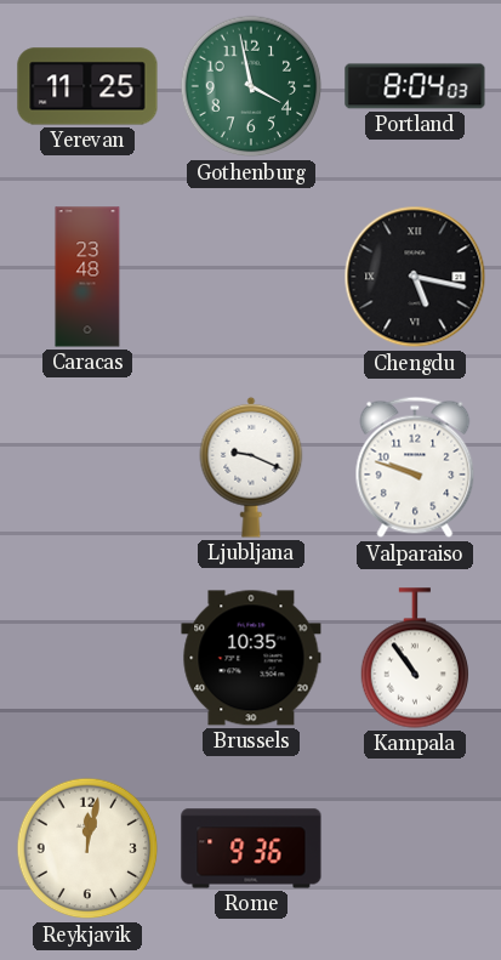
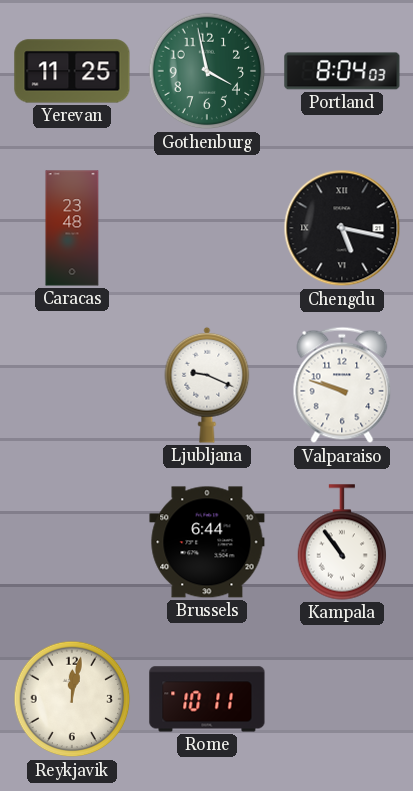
Brussels: 10:35 -> 6:44
Rome: 9:36 -> 10:11
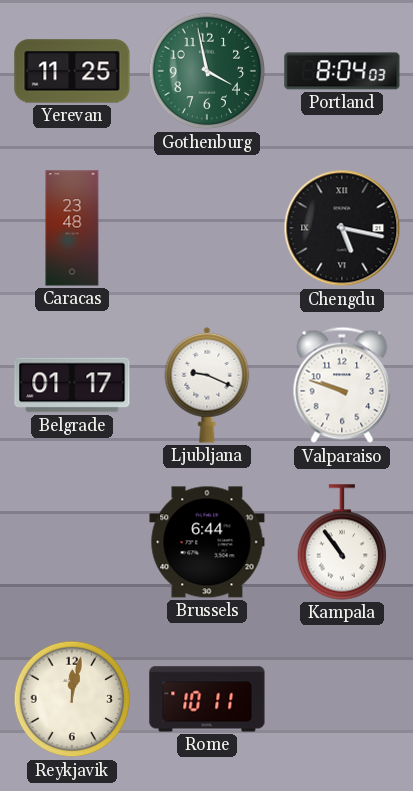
Belgrade: none -> 01:17
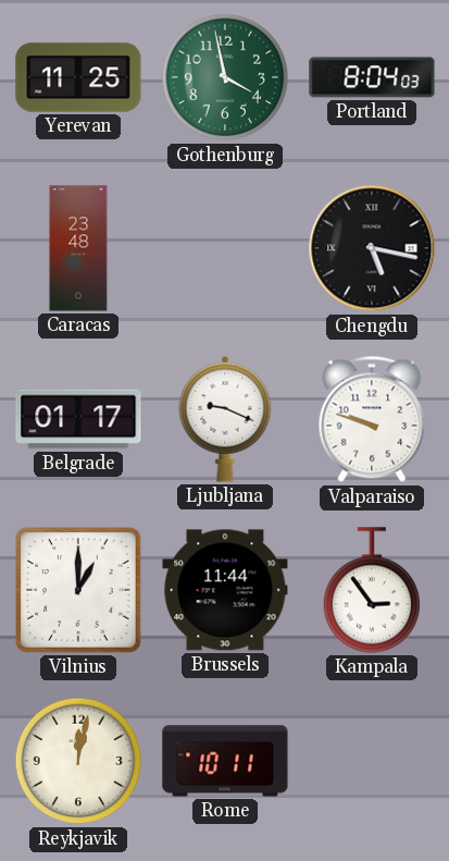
Vilnius: none -> 1:00
Brussels: 6:44 -> 11:44
Kampala: 10:54 -> 2:54
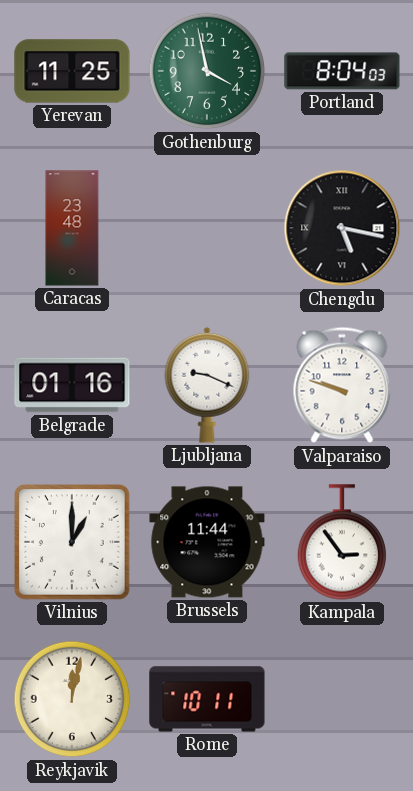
Belgrade: 01:17 -> 01:16
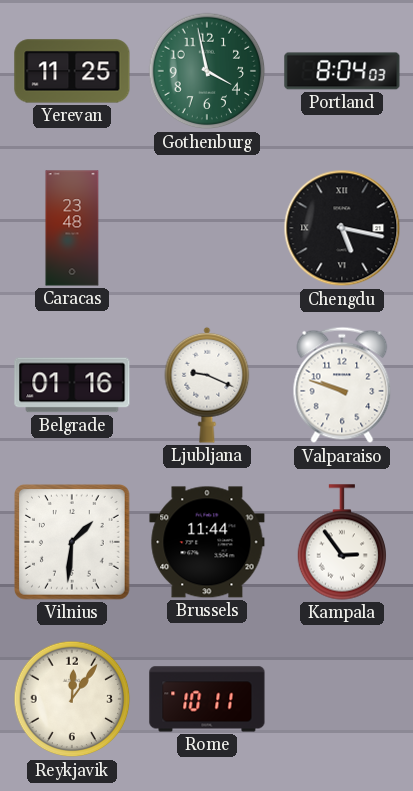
Vilnius: 1:00 -> 1:31
Reykjavik: 12:02 -> 12:06
